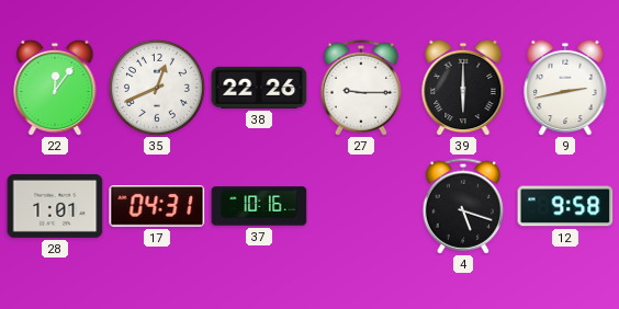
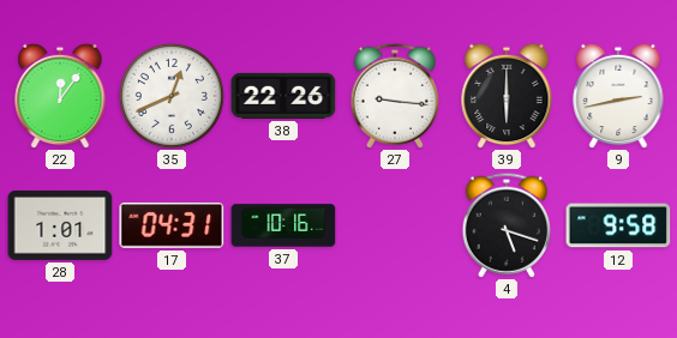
27: 9:15 -> 9:16
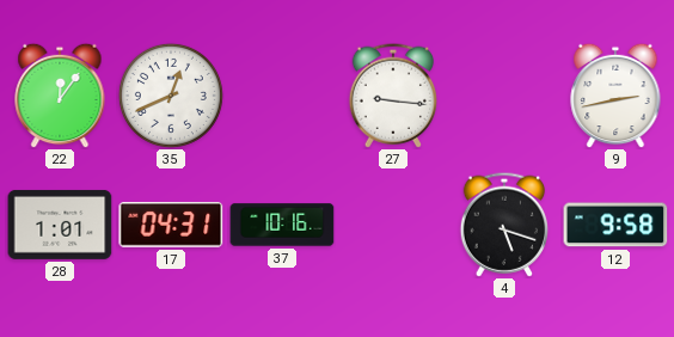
38: 22:26 -> none
39: 6:00 -> none
